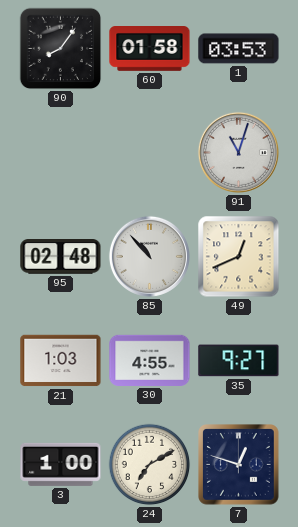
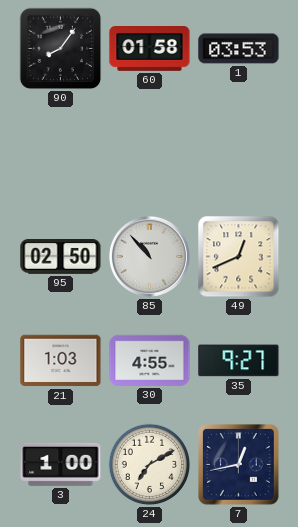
91: 11:03 -> none
95: 02:48 -> 02:50
7: 12:48 -> 12:43
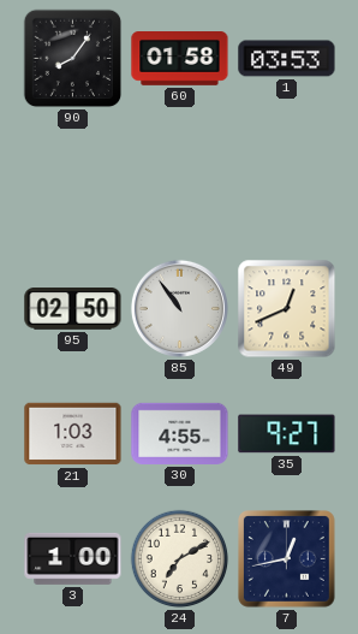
85: 10:53 -> 10:54
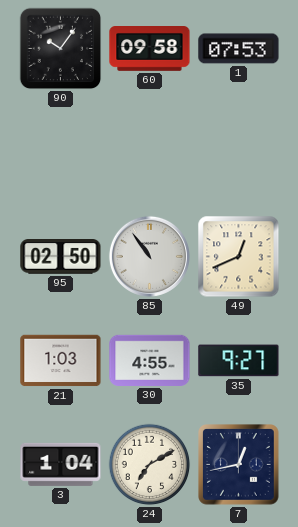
90: 8:06 -> 10:06
60: 01:58 -> 09:58
1: 03:53 -> 07:53
3: 1:00 -> 1:04
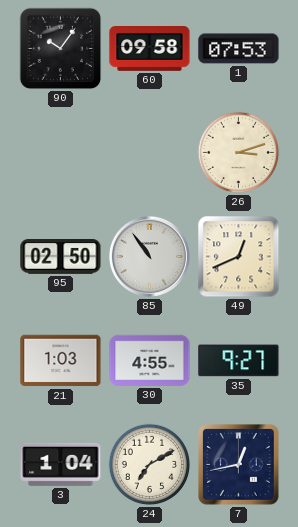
26: none -> 3:12
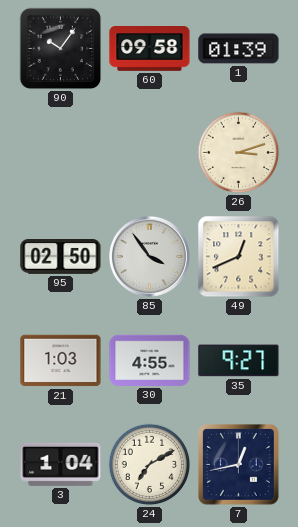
1: 07:53 -> 01:39
85: 10:54 -> 3:54
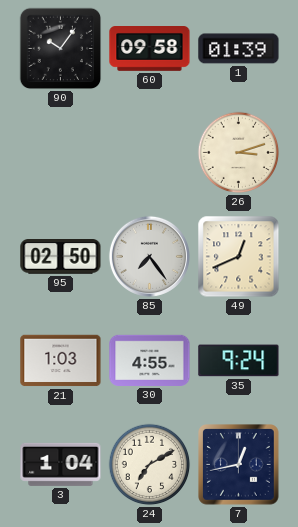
85: 3:54 -> 7:24
35: 9:27 -> 9:24
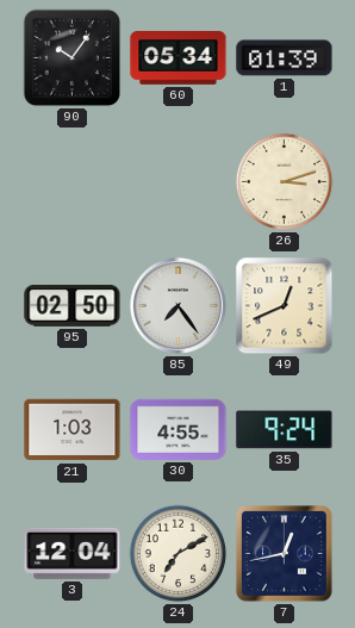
60: 09:58 -> 05:34
3: 1:04 -> 12:04
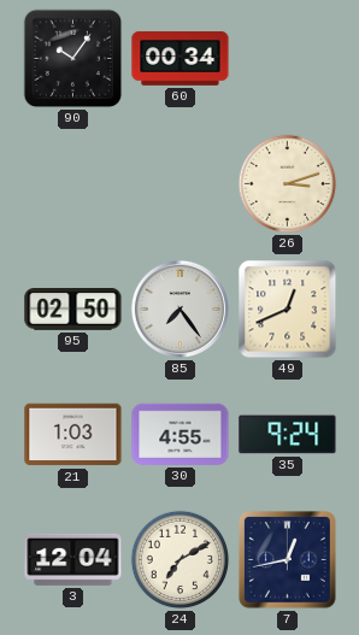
60: 05:34 -> 00:34
1: 01:39 -> none
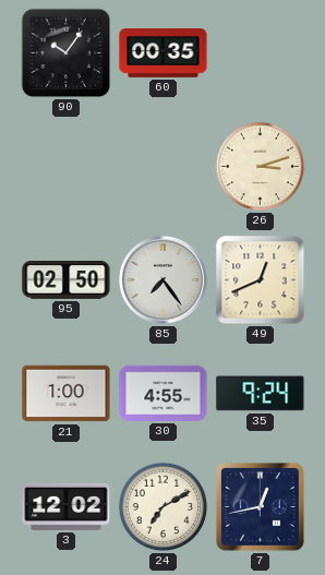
60: 00:34 -> 00:35
21: 1:03 -> 1:00
3: 12:04 -> 12:02
